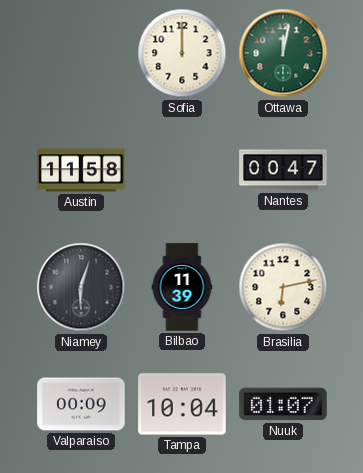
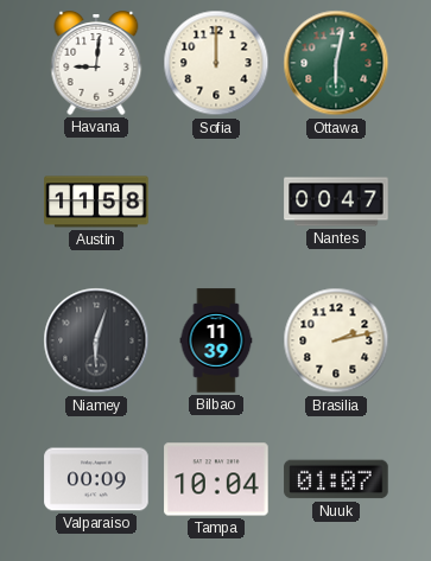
Havana: none -> 9:01
Ottawa: 12:02 -> 6:02
Brasilia: 6:13 -> 2:13
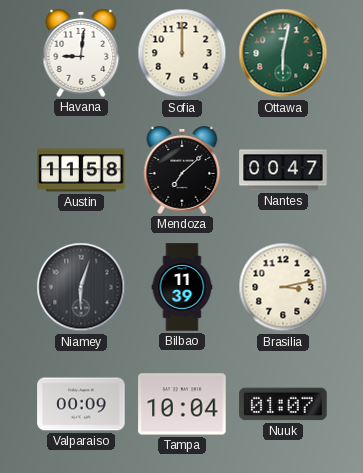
Mendoza: none -> 7:08
Brasilia: 2:13 -> 3:13
